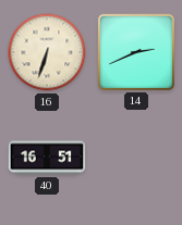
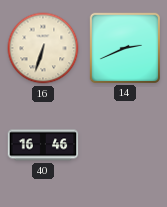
40: 16:51 -> 16:46
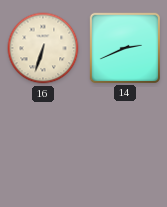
40: 16:46 -> none
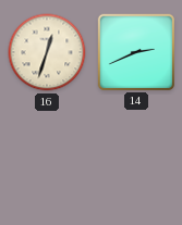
16: 6:33 -> 12:33
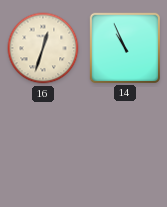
14: 2:41 -> 10:56
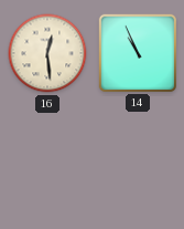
16: 12:33 -> 12:29
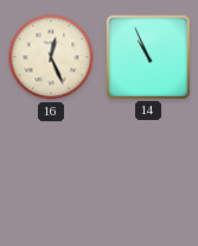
16: 12:29 -> 12:26
